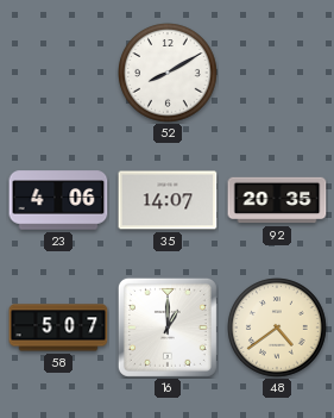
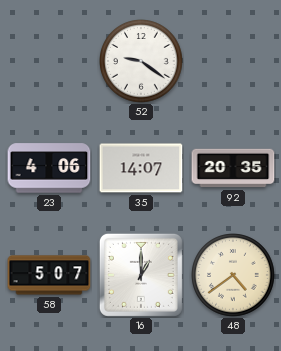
52: 8:10 -> 9:21
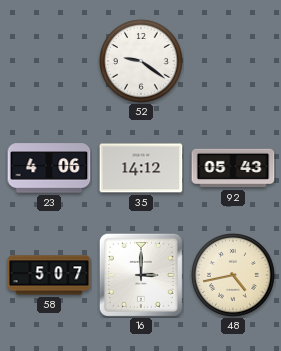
35: 14:07 -> 14:12
92: 20:35 -> 05:43
16: 1:00 -> 3:00
48: 4:39 -> 4:43
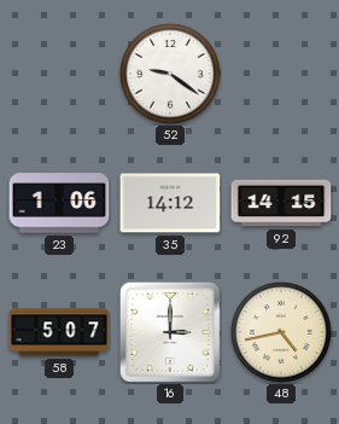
23: 4:06 -> 1:06
92: 05:43 -> 14:15
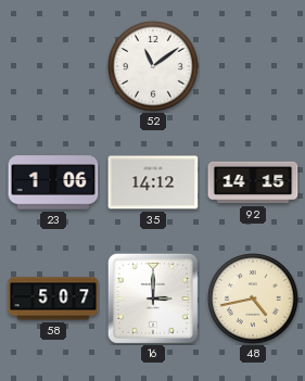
52: 9:21 -> 11:09
